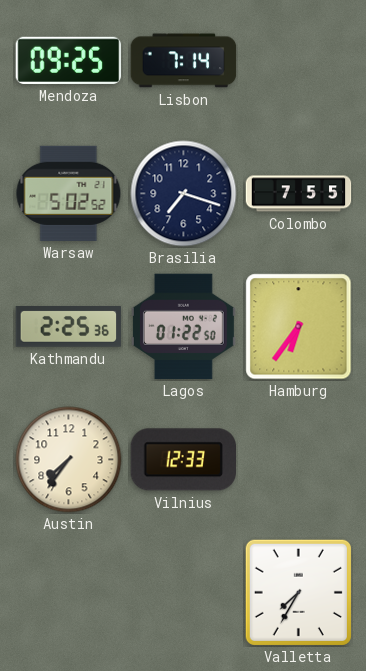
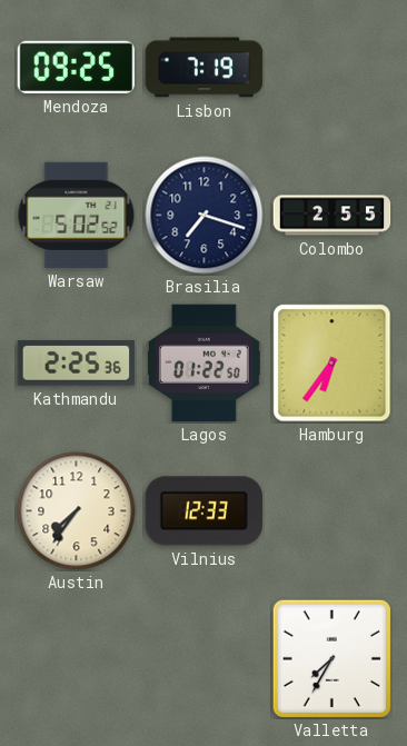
Lisbon: 7:14 -> 7:19
Colombo: 7:55 -> 2:55
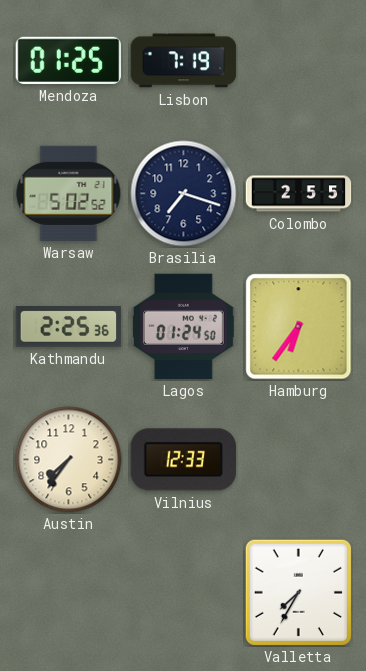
Mendoza: 09:25 -> 01:25
Lagos: 01:22 -> 01:24
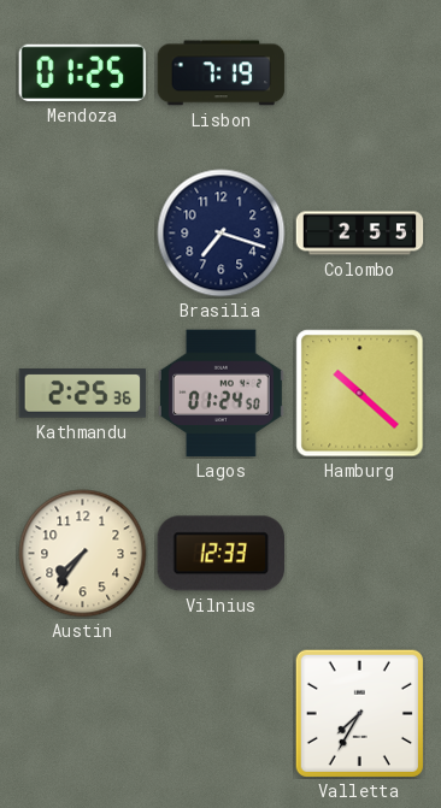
Warsaw: 5:02 -> none
Hamburg: 6:36 -> 10:22
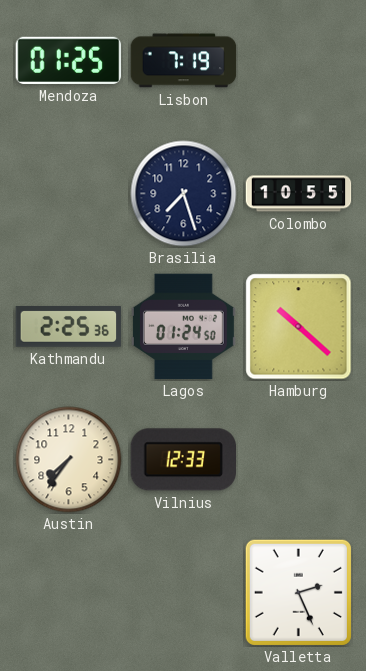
Brasilia: 7:18 -> 7:27
Colombo: 2:55 -> 10:55
Valletta: 7:35 -> 2:26
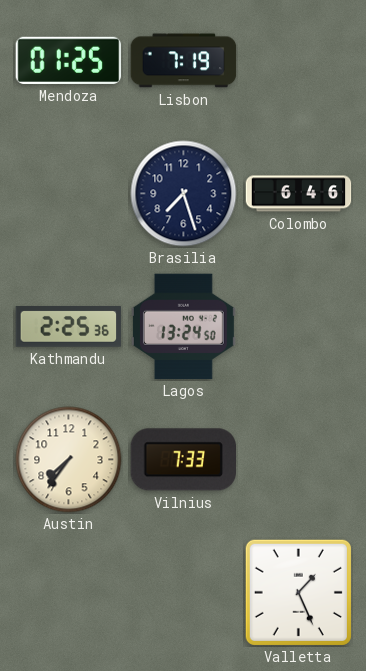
Colombo: 10:55 -> 6:46
Lagos: 01:24 -> 13:24
Hamburg: 10:22 -> none
Vilnius: 12:33 -> 7:33
Valletta: 2:26 -> 1:26
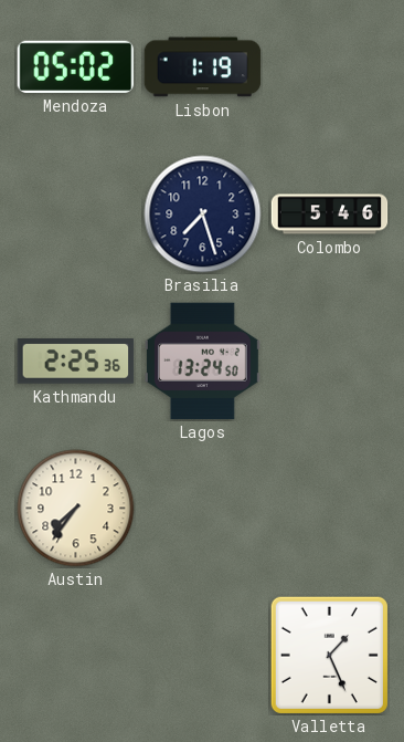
Mendoza: 01:25 -> 05:02
Lisbon: 7:19 -> 1:19
Colombo: 6:46 -> 5:46
Vilnius: 7:33 -> none
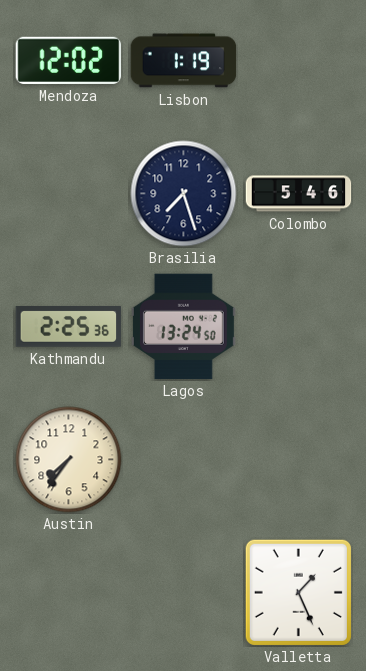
Mendoza: 05:02 -> 12:02
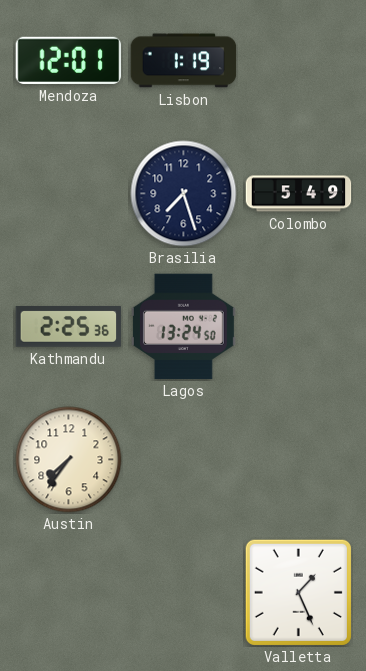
Mendoza: 12:02 -> 12:01
Colombo: 5:46 -> 5:49
